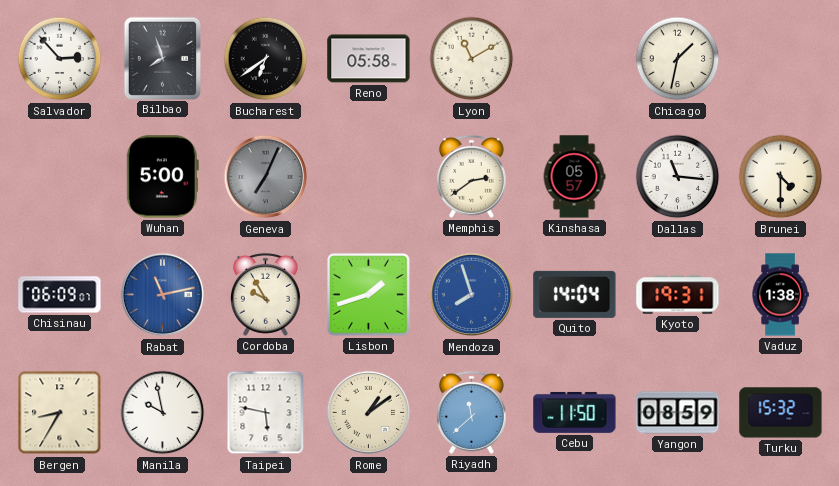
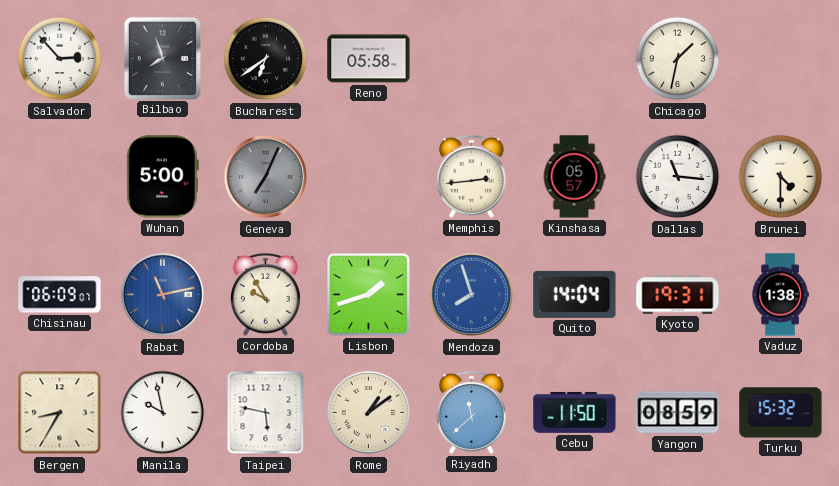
Lyon: 11:10 -> none
Memphis: 2:39 -> 2:44
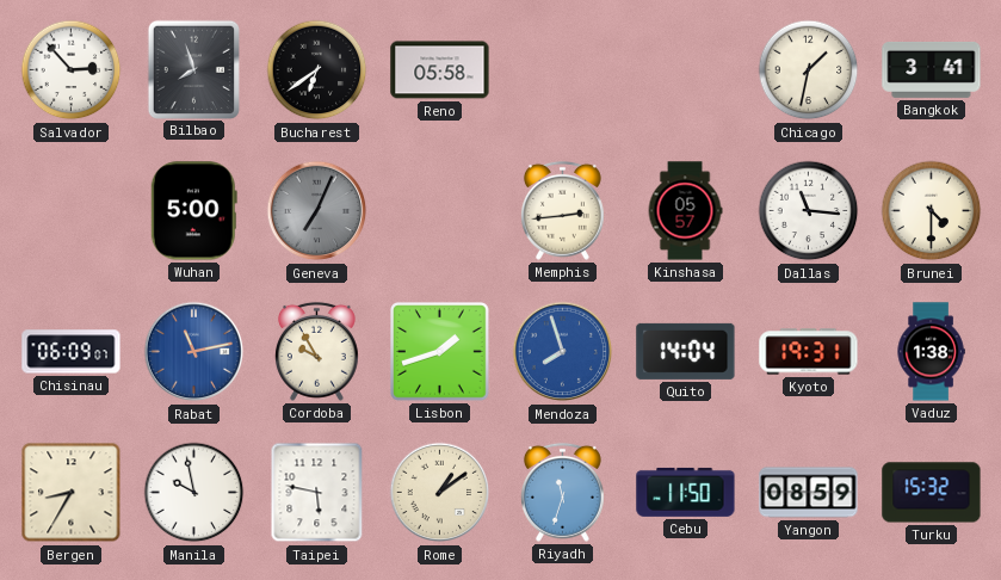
Bangkok: none -> 3:41
Riyadh: 11:38 -> 11:33
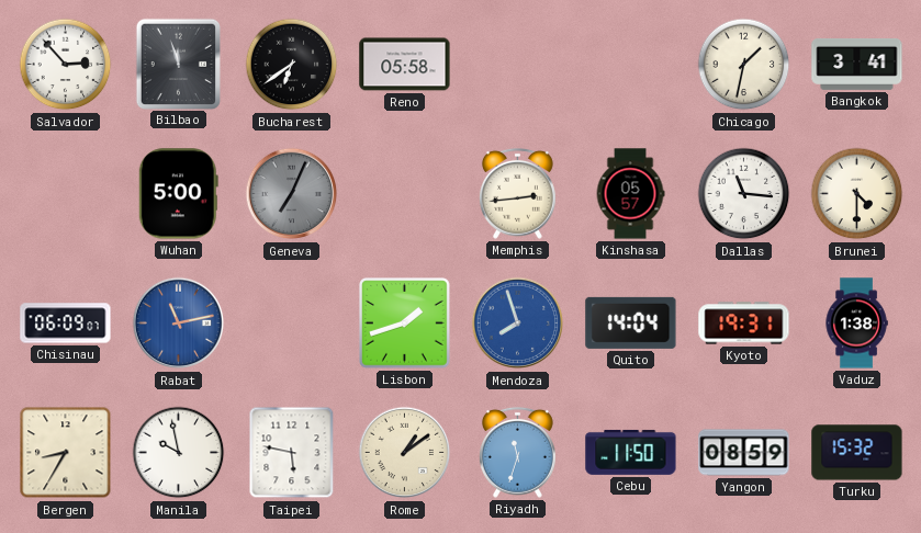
Bilbao: 7:57 -> 11:57
Cordoba: 9:55 -> none
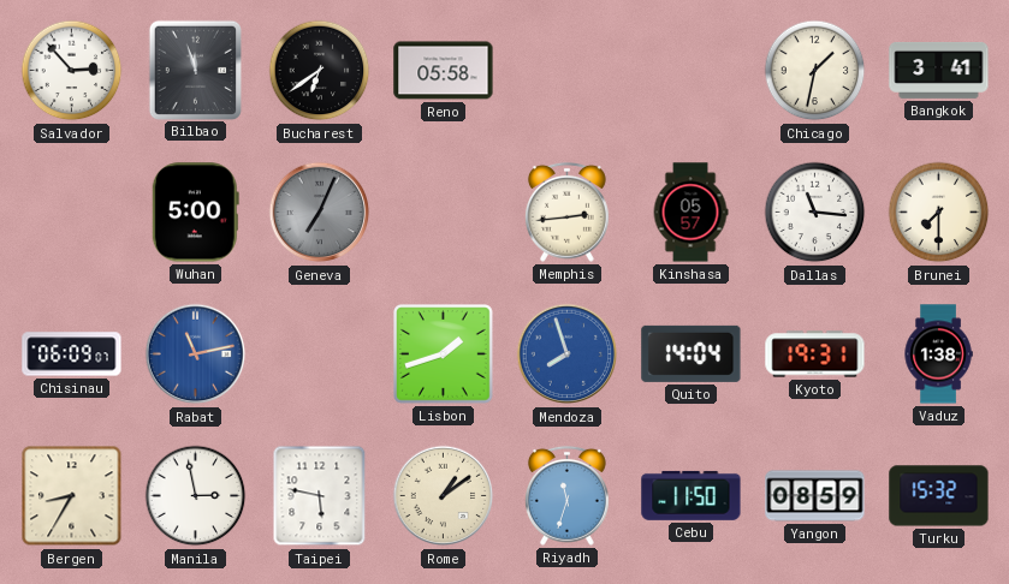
Brunei: 4:30 -> 7:30
Manila: 9:58 -> 2:58
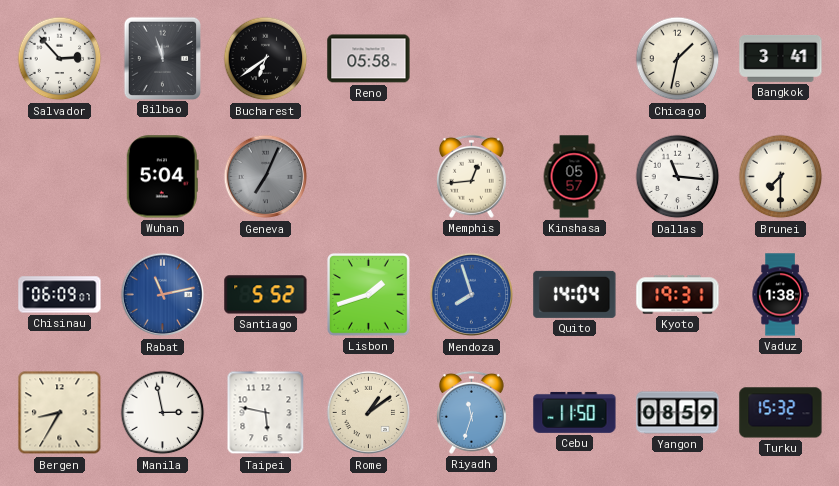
Wuhan: 5:00 -> 5:04
Memphis: 2:44 -> 12:44
Santiago: none -> 5:52
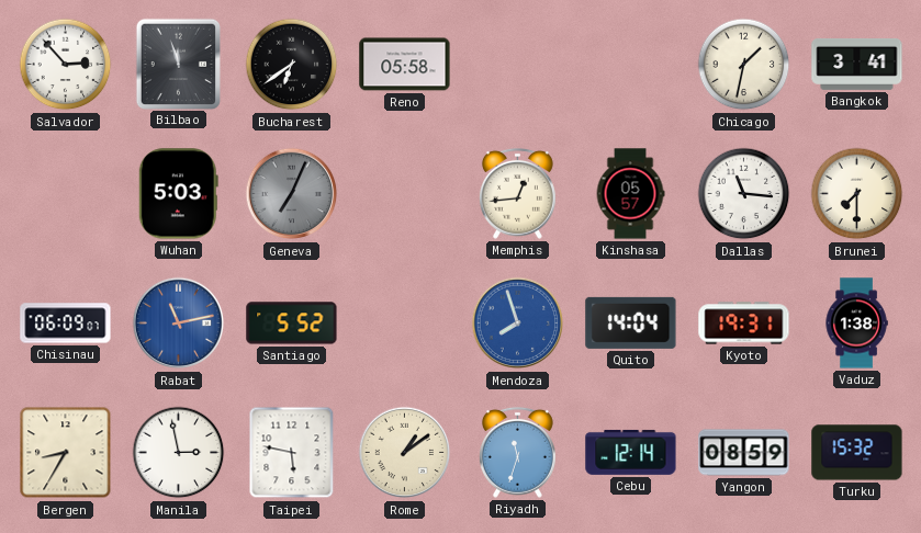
Wuhan: 5:04 -> 5:03
Lisbon: 1:42 -> none
Cebu: 11:50 -> 12:14
